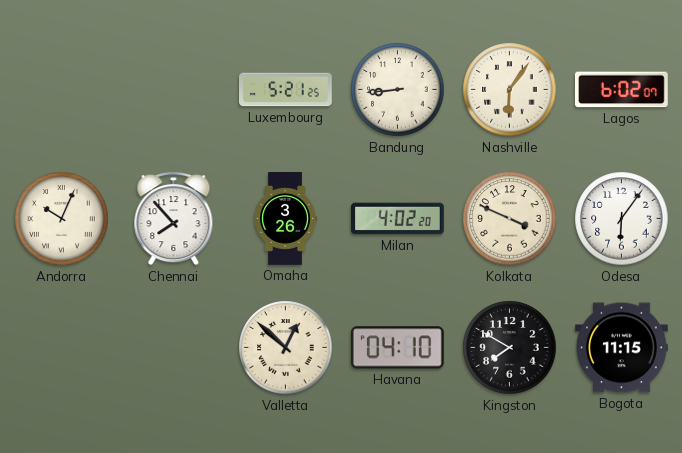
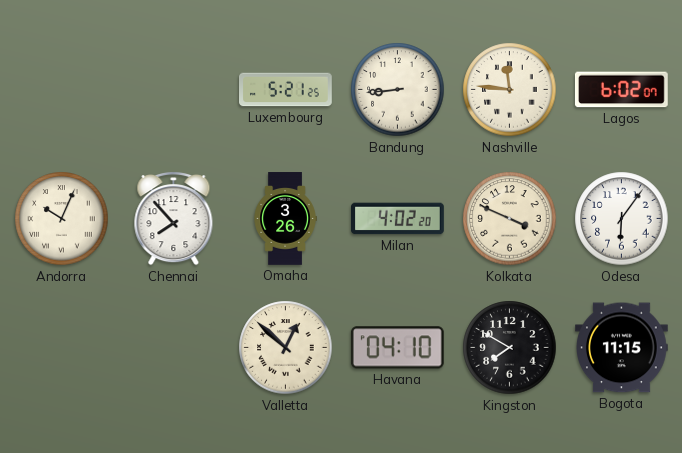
Nashville: 6:06 -> 11:46
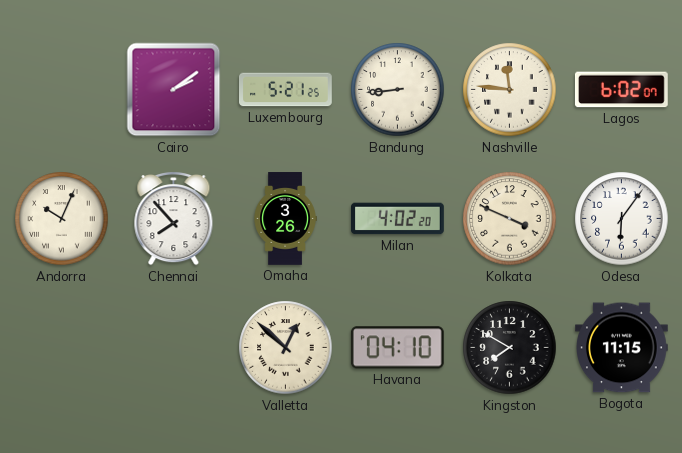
Cairo: none -> 2:09
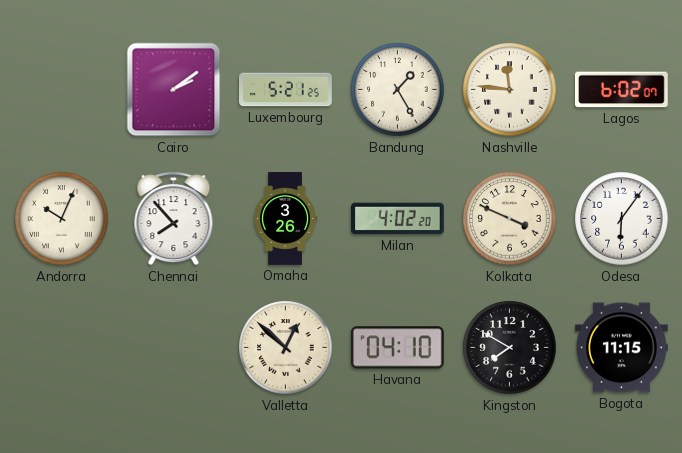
Bandung: 8:44 -> 1:25
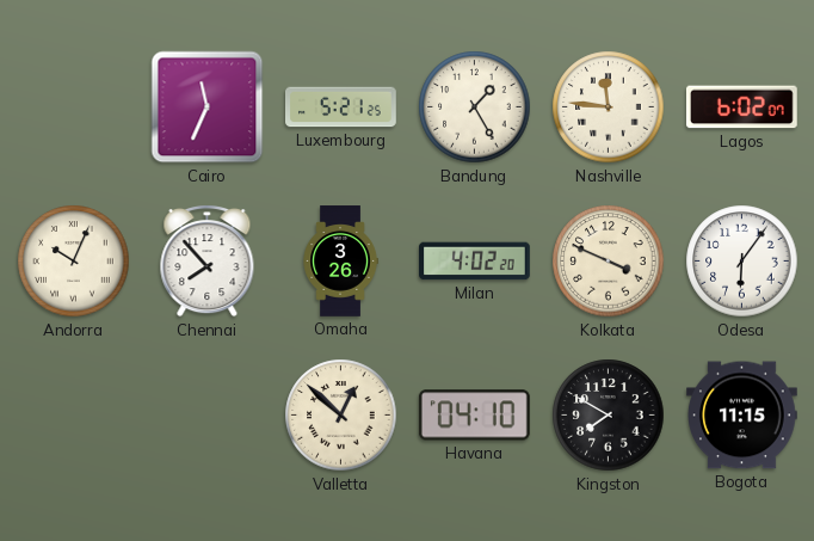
Cairo: 2:09 -> 11:34
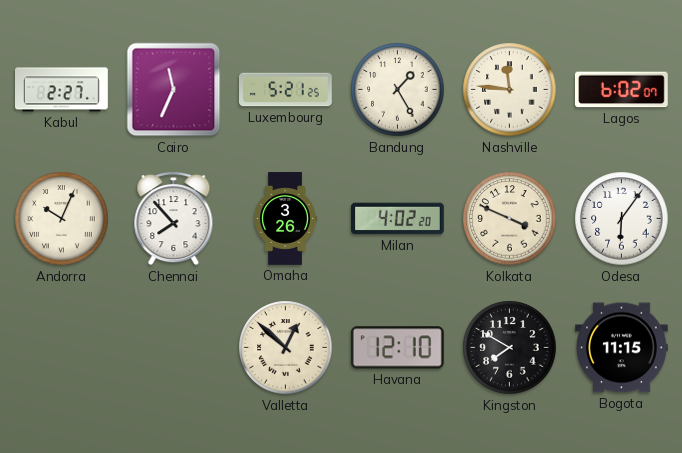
Kabul: none -> 2:27
Havana: 04:10 -> 12:10
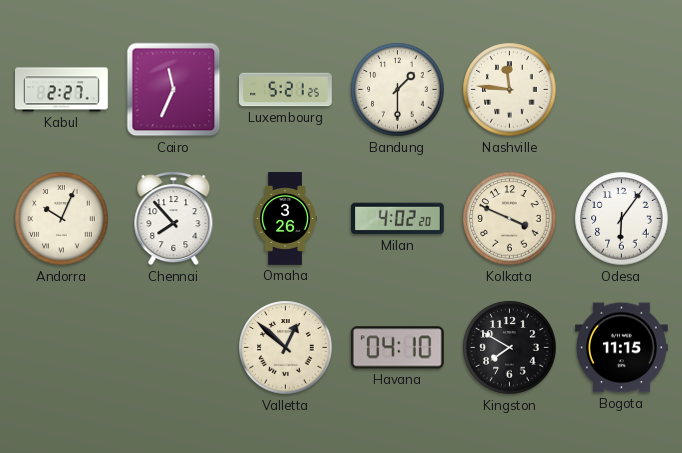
Bandung: 1:25 -> 1:30
Lagos: 6:02 -> none
Havana: 12:10 -> 04:10
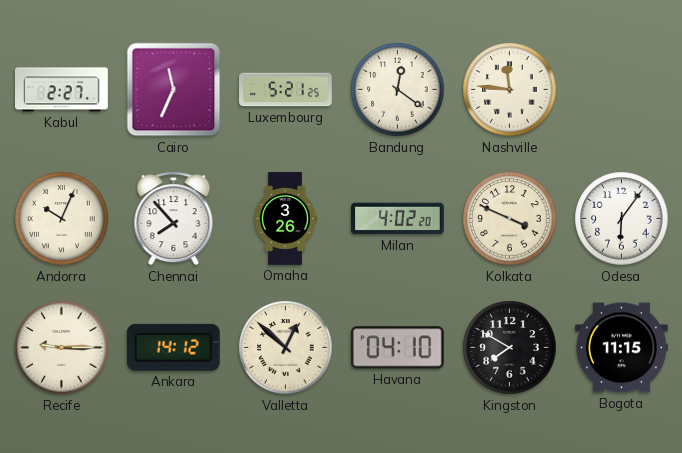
Bandung: 1:30 -> 12:21
Recife: none -> 9:15
Ankara: none -> 14:12
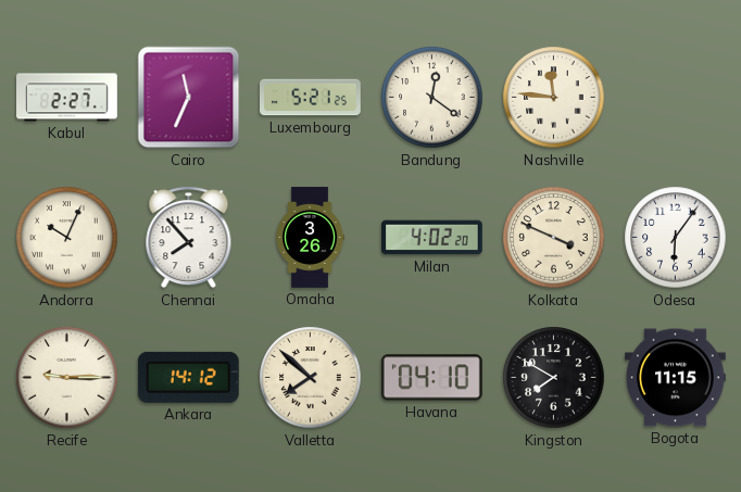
Valletta: 12:52 -> 7:52
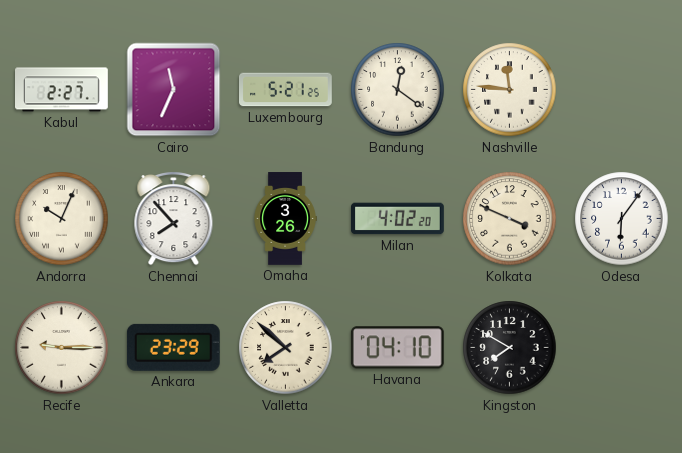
Ankara: 14:12 -> 23:29
Bogota: 11:15 -> none
